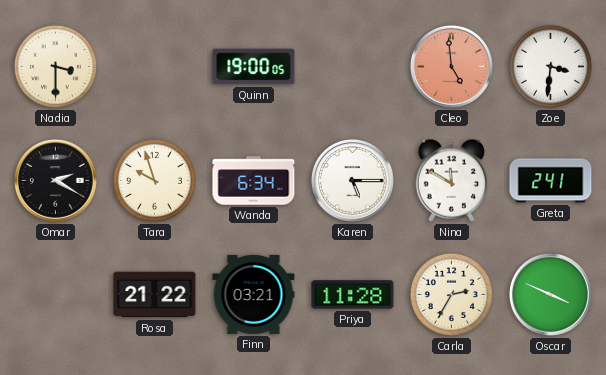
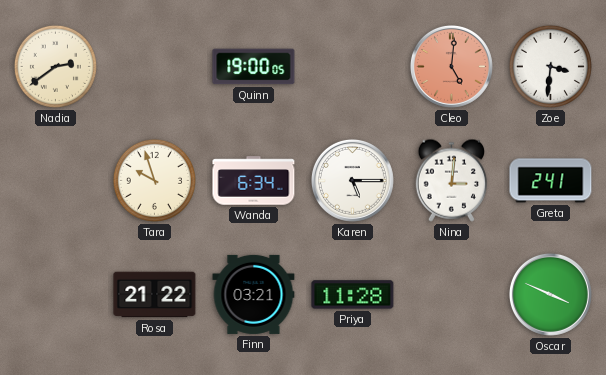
Nadia: 3:30 -> 2:39
Cleo: 4:59 -> 5:01
Omar: 2:20 -> none
Nina: 11:50 -> 3:01
Carla: 2:35 -> none
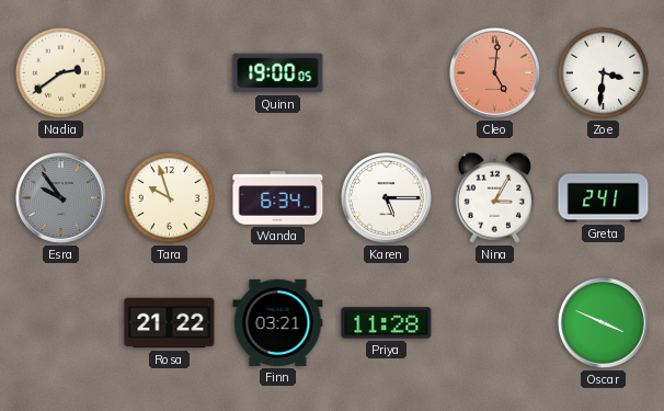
Esra: none -> 9:54
Nina: 3:01 -> 3:05
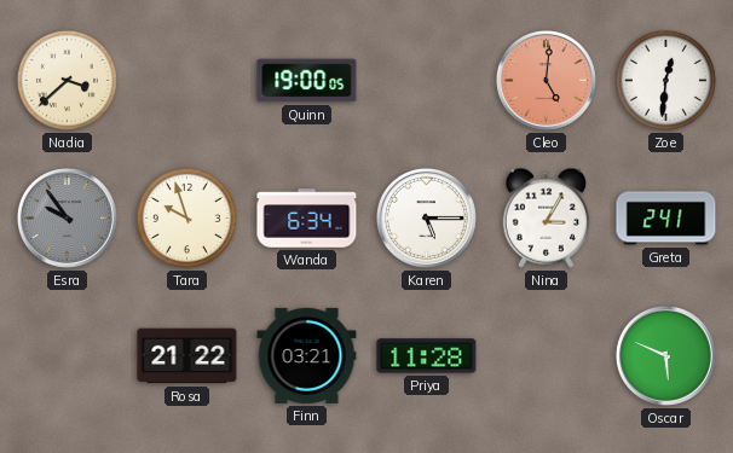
Nadia: 2:39 -> 3:38
Zoe: 3:31 -> 12:31
Oscar: 3:49 -> 5:49
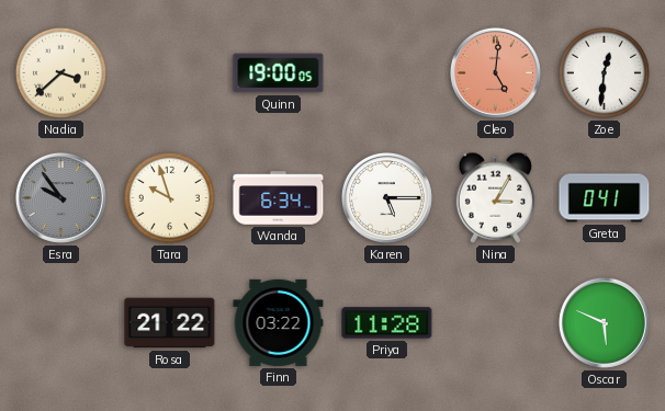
Greta: 2:41 -> 0:41
Finn: 03:21 -> 03:22
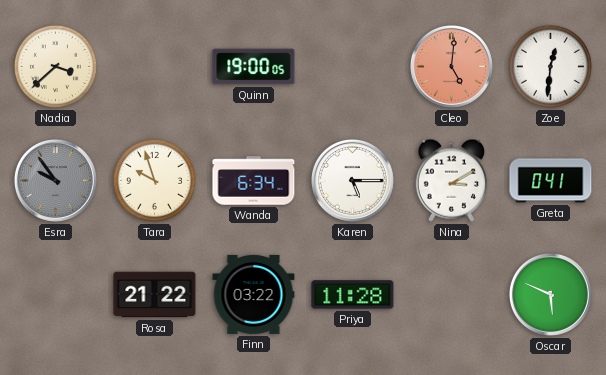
Nina: 3:05 -> 3:10
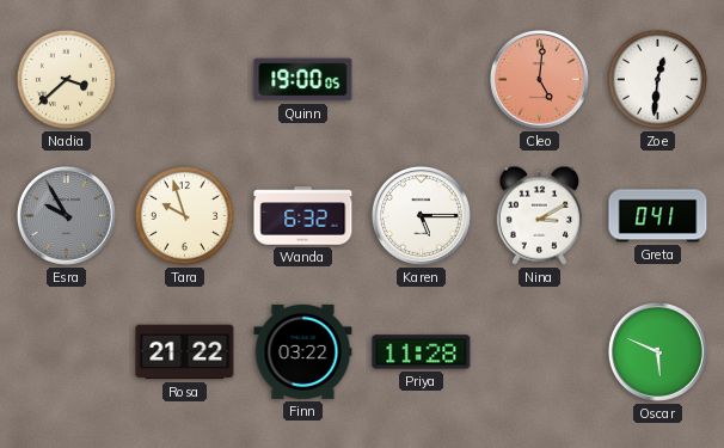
Esra: 9:54 -> 9:55
Wanda: 6:34 -> 6:32
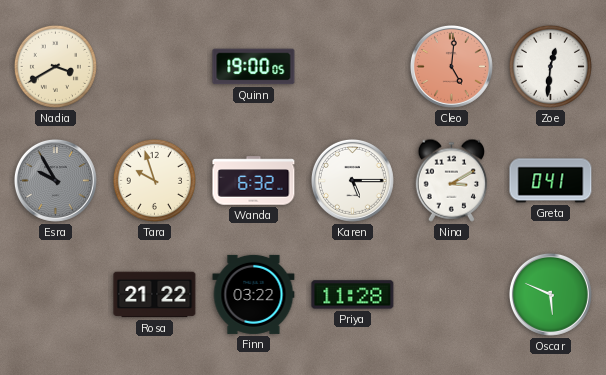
Nadia: 3:38 -> 3:40
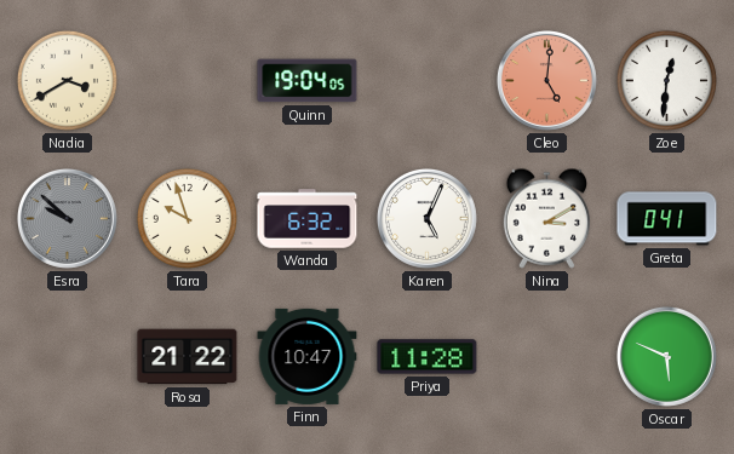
Quinn: 19:00 -> 19:04
Esra: 9:55 -> 9:52
Karen: 5:15 -> 5:04
Finn: 03:22 -> 10:47
